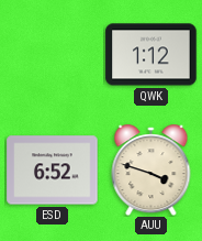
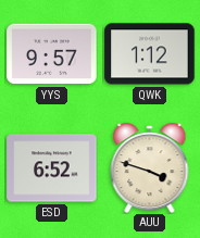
YYS: none -> 9:57
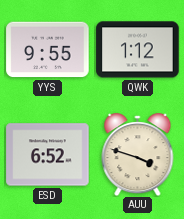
YYS: 9:57 -> 9:55
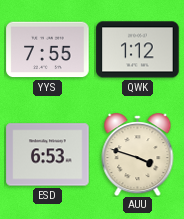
YYS: 9:55 -> 7:55
ESD: 6:52 -> 6:53
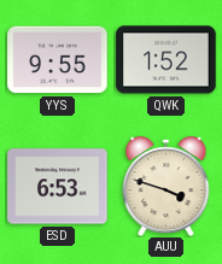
YYS: 7:55 -> 9:55
QWK: 1:12 -> 1:52
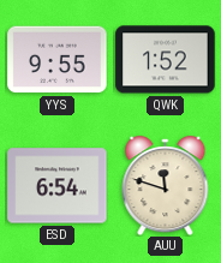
ESD: 6:53 -> 6:54
AUU: 3:48 -> 11:48
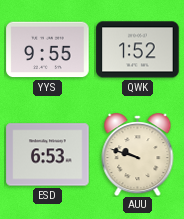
ESD: 6:54 -> 6:53
AUU: 11:48 -> 9:48
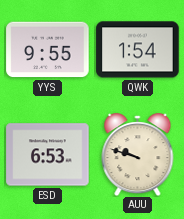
QWK: 1:52 -> 1:54
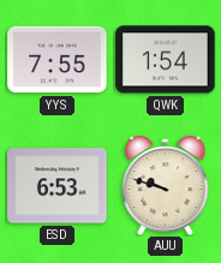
YYS: 9:55 -> 7:55
